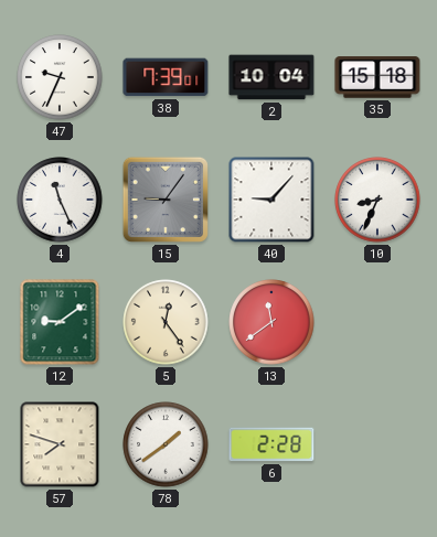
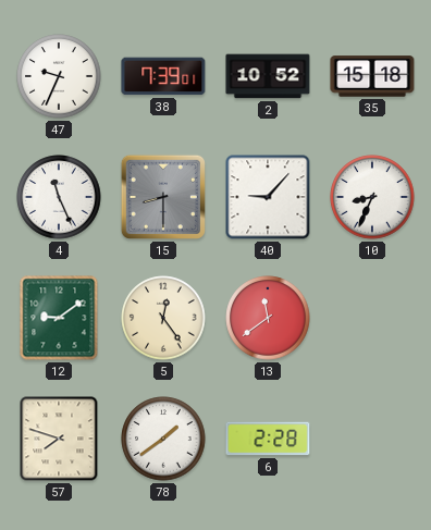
2: 10:04 -> 10:52
15: 9:06 -> 8:30
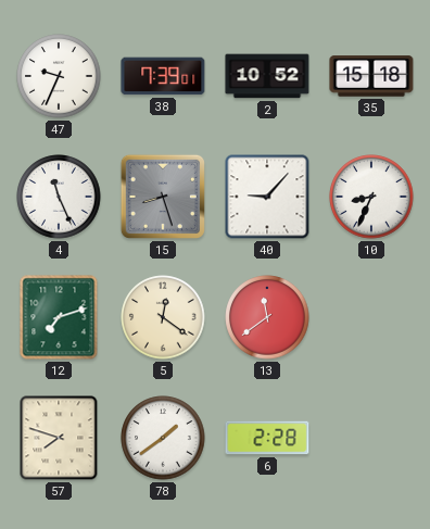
15: 8:30 -> 8:27
12: 9:09 -> 7:12
5: 12:24 -> 12:21
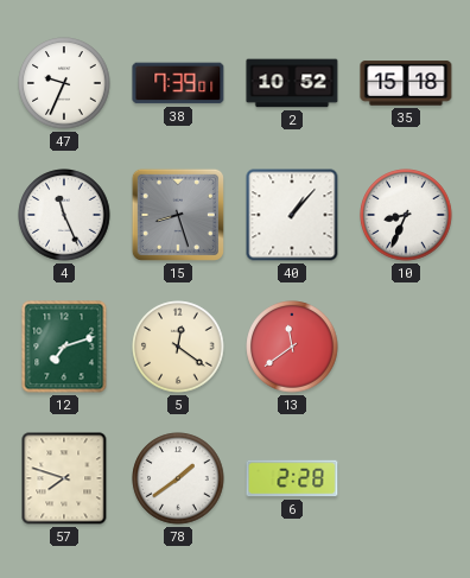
40: 9:07 -> 1:07
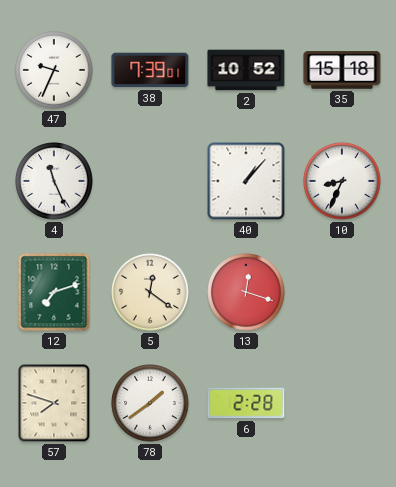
15: 8:27 -> none
13: 11:39 -> 12:18
